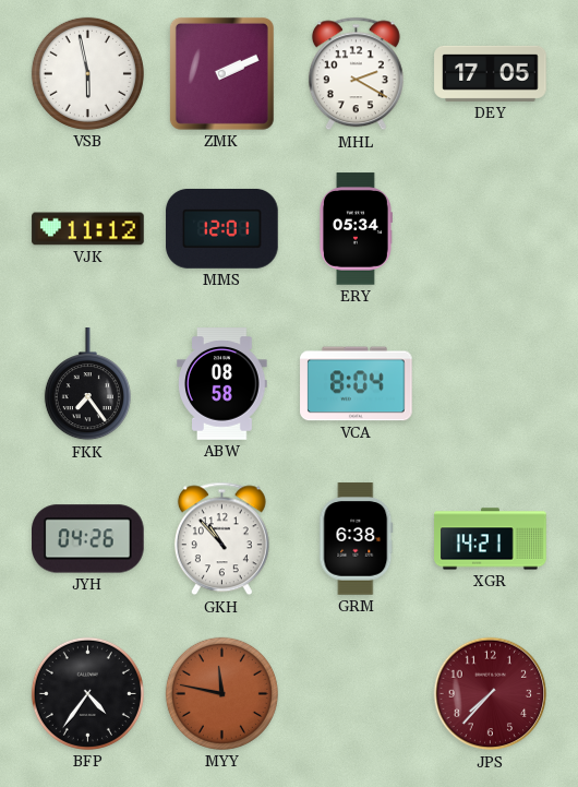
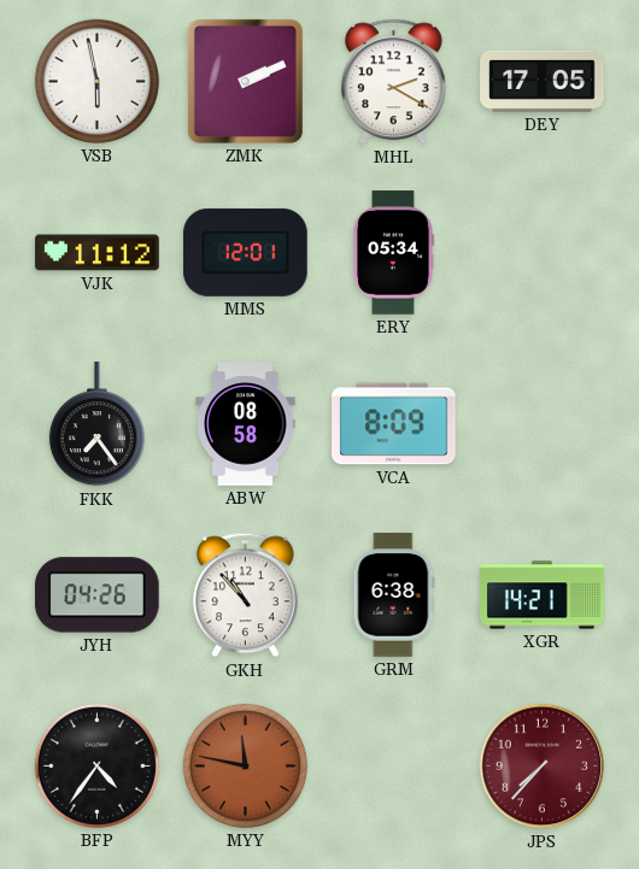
VCA: 8:04 -> 8:09
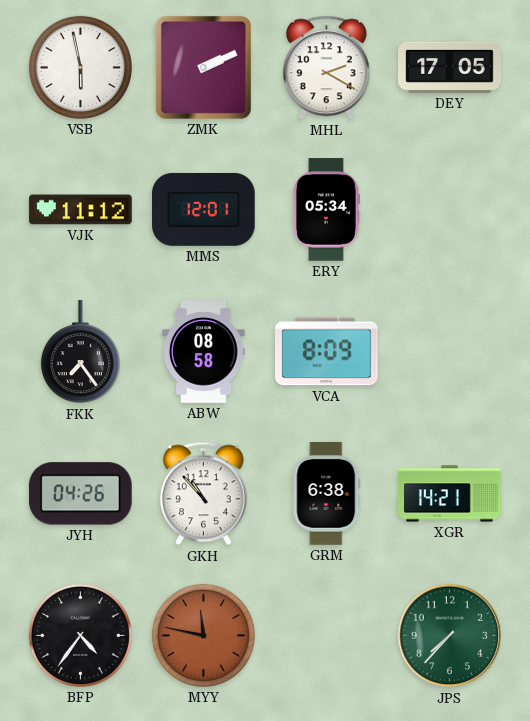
JPS dial: burgundy -> green
